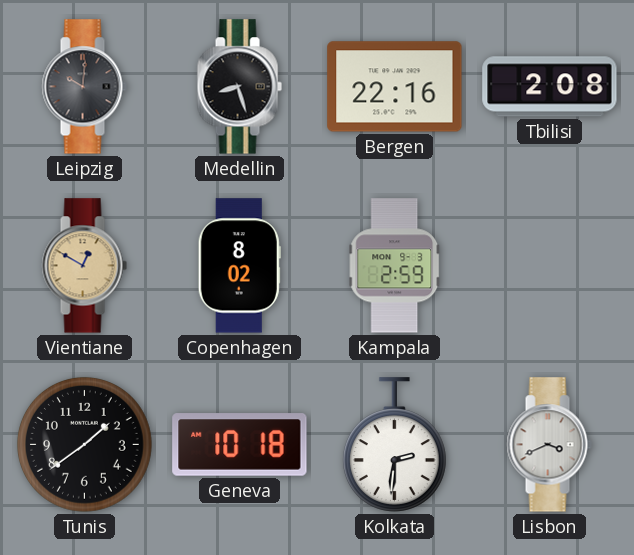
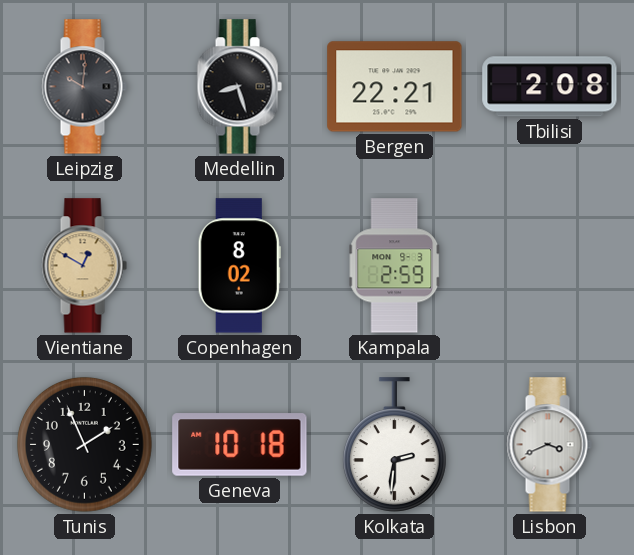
Bergen: 22:16 -> 22:21
Tunis: 1:39 -> 1:56
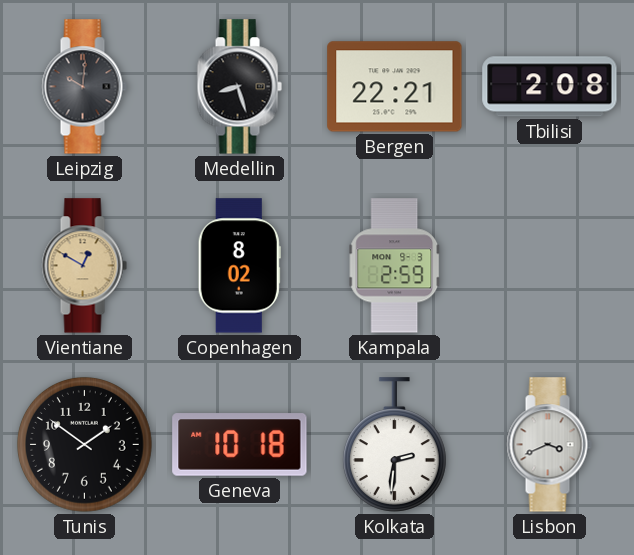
Tunis: 1:56 -> 1:51
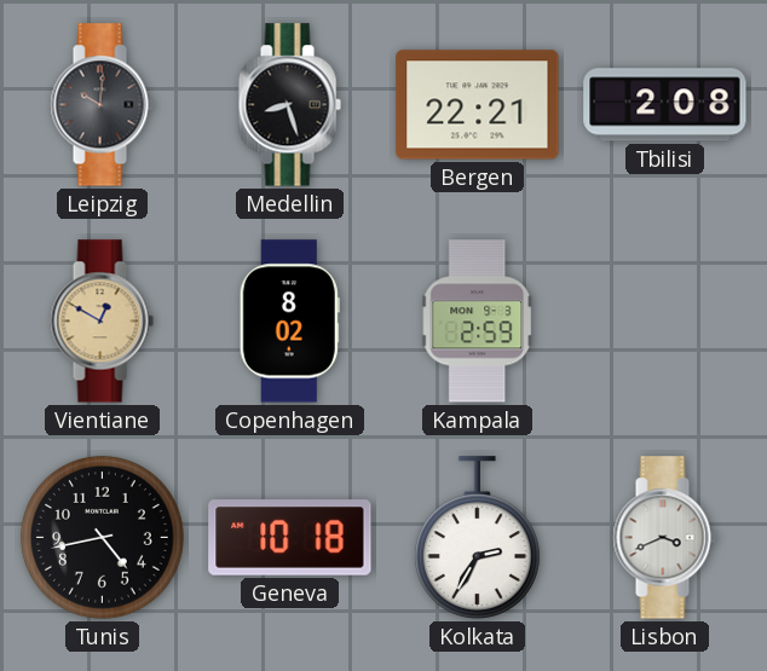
Tunis: 1:51 -> 4:43
Kolkata: 2:31 -> 2:35
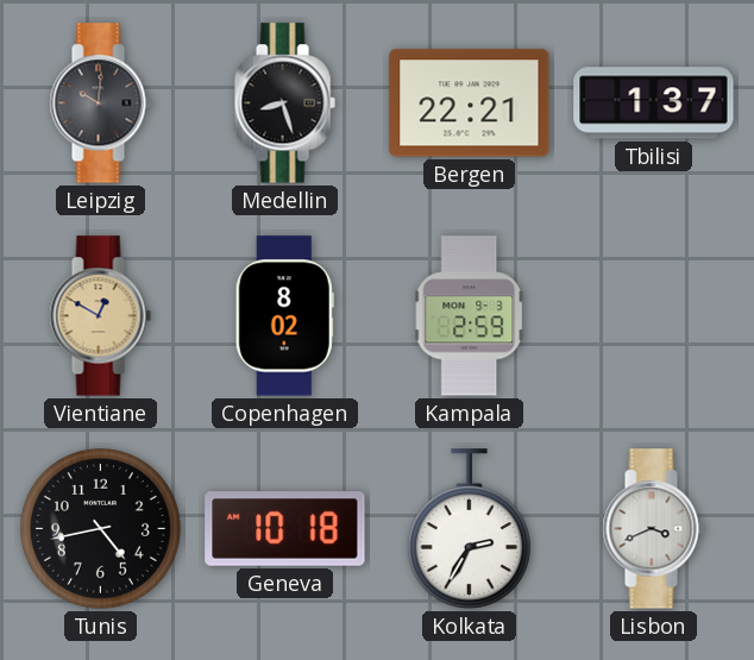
Tbilisi: 2:08 -> 1:37
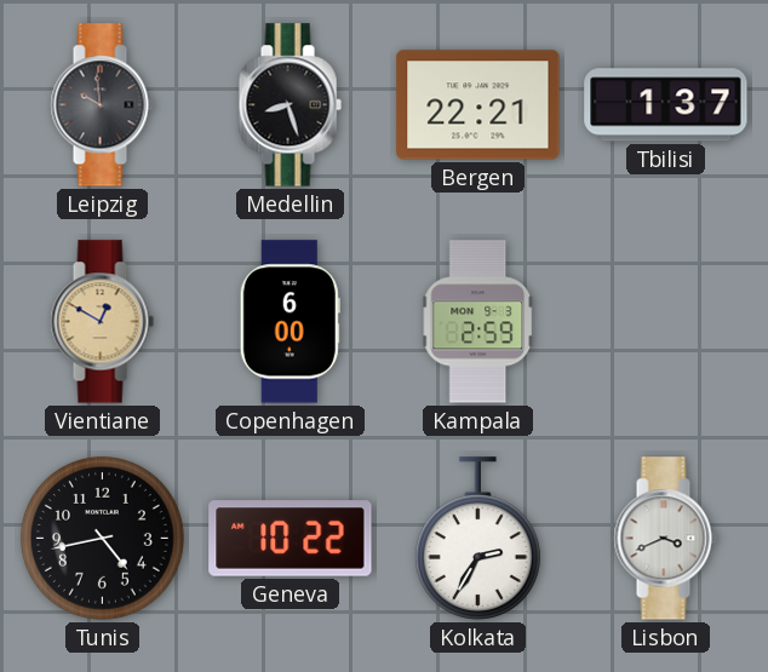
Leipzig: 10:01 -> 9:59
Copenhagen: 8:02 -> 6:00
Geneva: 10:18 -> 10:22
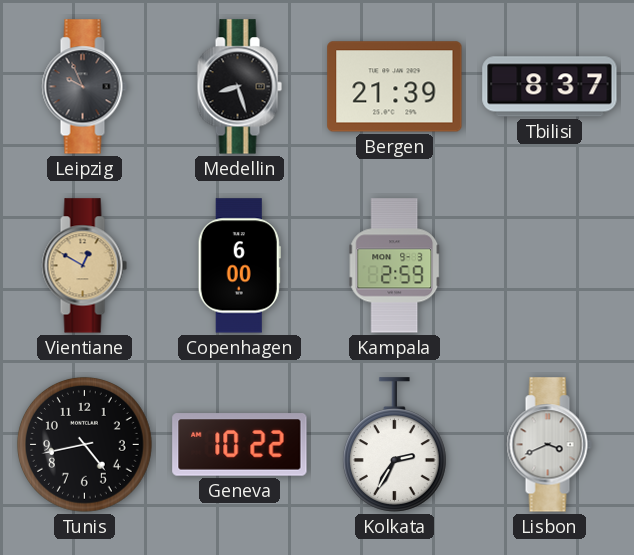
Leipzig: 9:59 -> 9:56
Bergen: 22:21 -> 21:39
Tbilisi: 1:37 -> 8:37
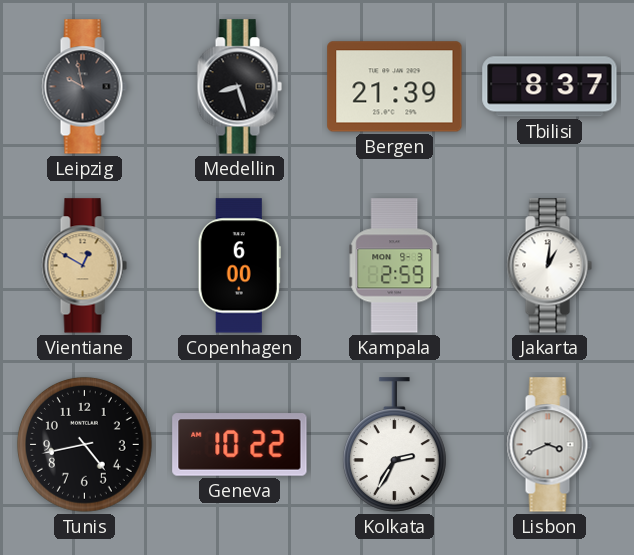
Leipzig: 9:56 -> 9:58
Jakarta: none -> 1:01
